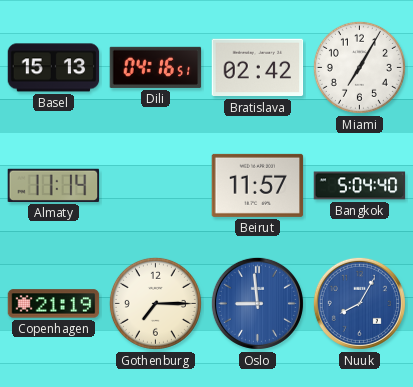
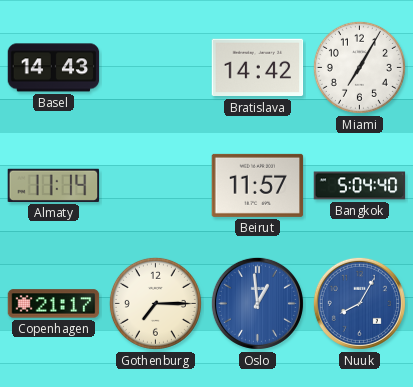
Basel: 15:13 -> 14:43
Dili: 04:16 -> none
Bratislava: 02:42 -> 14:42
Copenhagen: 21:19 -> 21:17
Oslo: 8:59 -> 12:59
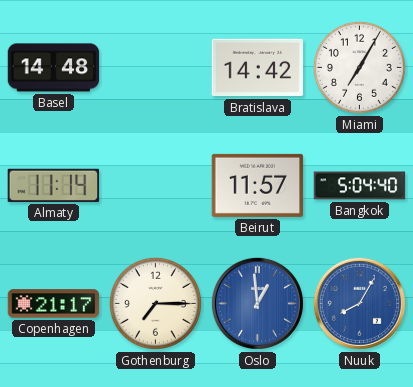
Basel: 14:43 -> 14:48
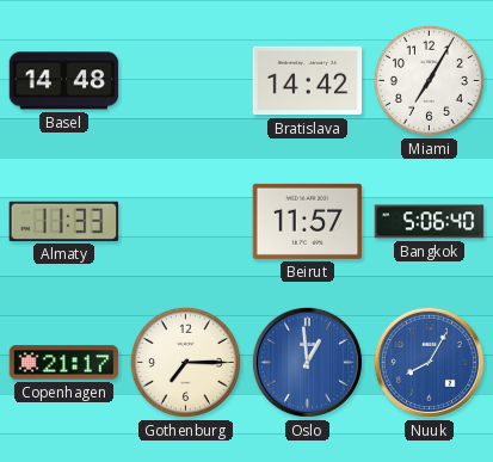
Almaty: 11:14 -> 11:33
Bangkok: 5:04 -> 5:06
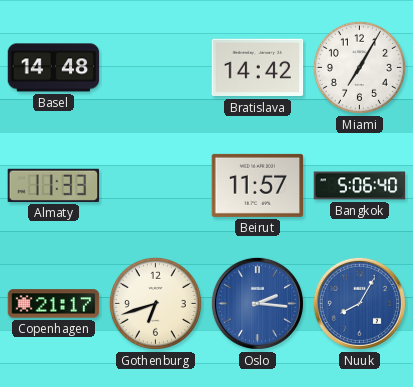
Gothenburg: 7:15 -> 6:42
Oslo: 12:59 -> 2:16
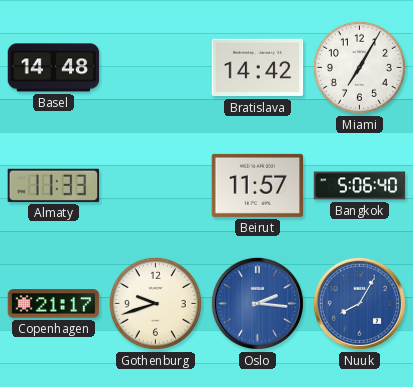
Gothenburg: 6:42 -> 9:42
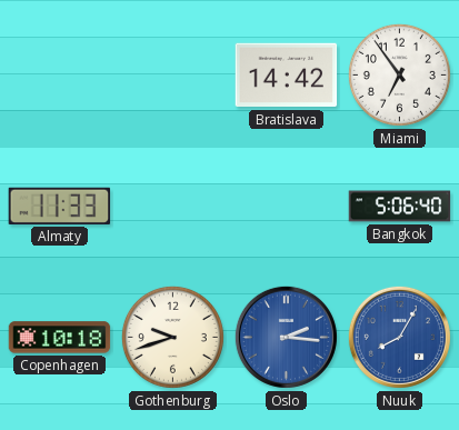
Basel: 14:48 -> none
Miami: 7:05 -> 6:54
Beirut: 11:57 -> none
Copenhagen: 21:17 -> 10:18
